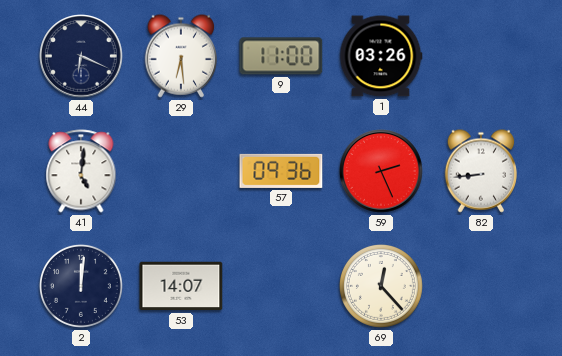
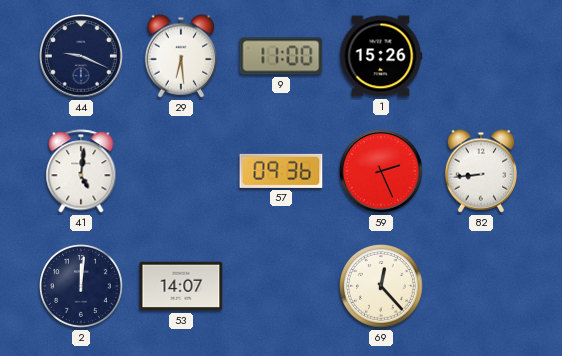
44: 6:19 -> 9:19
1: 03:26 -> 15:26
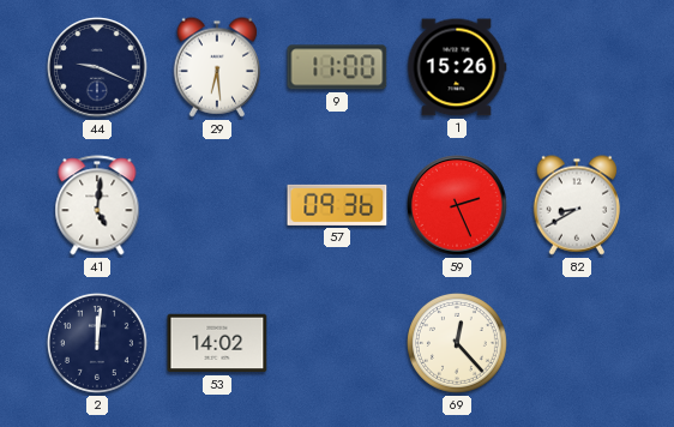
82: 8:44 -> 8:40
53: 14:07 -> 14:02
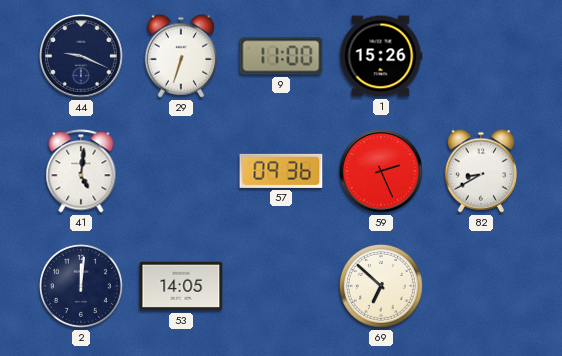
29: 6:29 -> 6:33
53: 14:02 -> 14:05
69: 12:23 -> 6:52
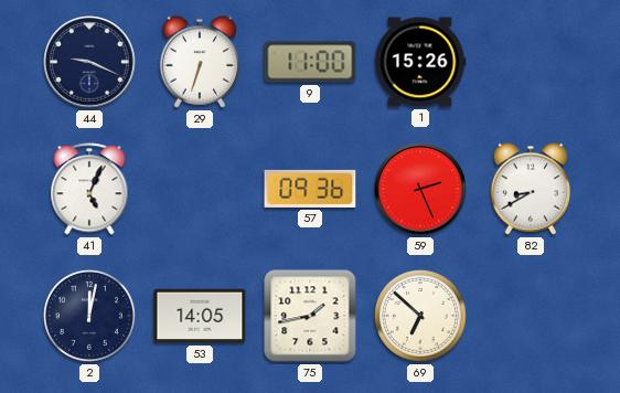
41: 5:01 -> 5:04
2: 12:01 -> 12:02
75: none -> 1:43
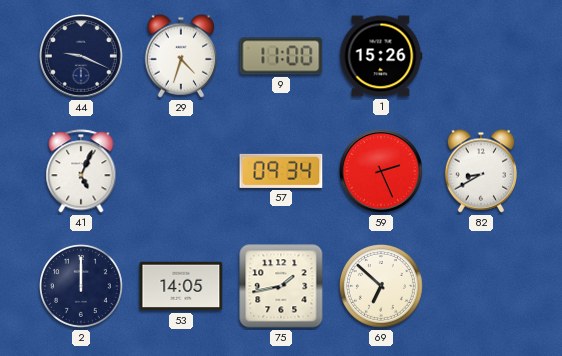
29: 6:33 -> 4:33
57: 09:36 -> 09:34
2: 12:02 -> 12:00
